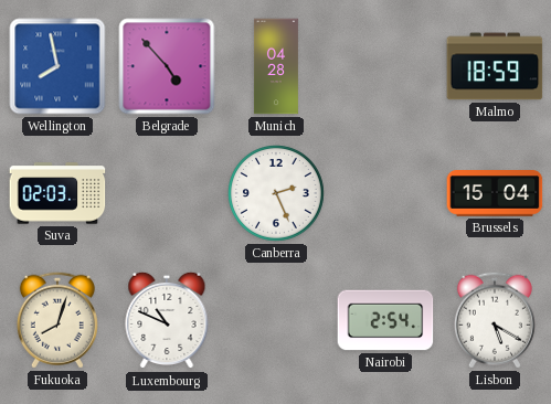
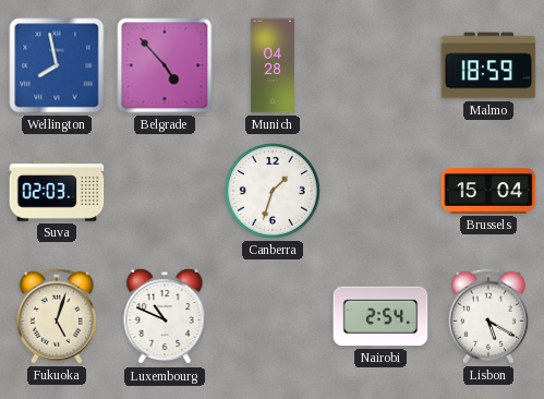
Canberra: 2:26 -> 1:33
Fukuoka: 8:03 -> 5:03
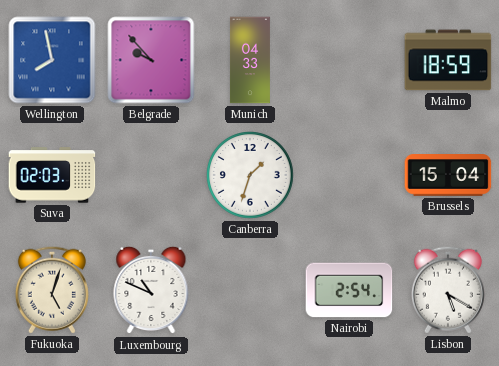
Belgrade: 4:53 -> 9:53
Munich: 04:28 -> 04:33
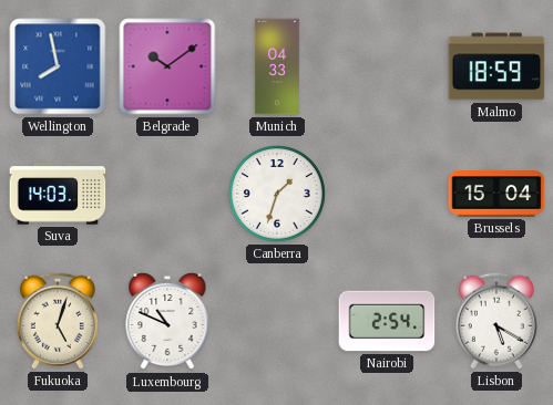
Belgrade: 9:53 -> 10:09
Suva: 02:03 -> 14:03
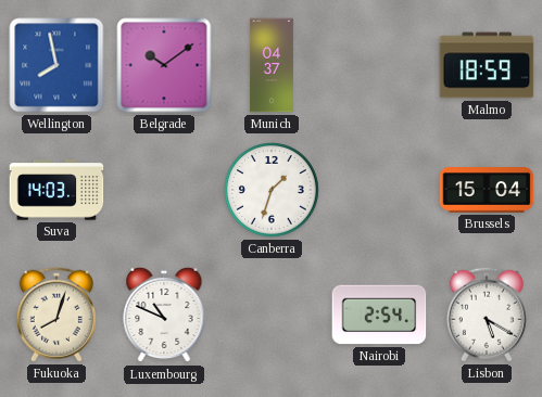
Munich: 04:33 -> 04:37
Fukuoka: 5:03 -> 8:03
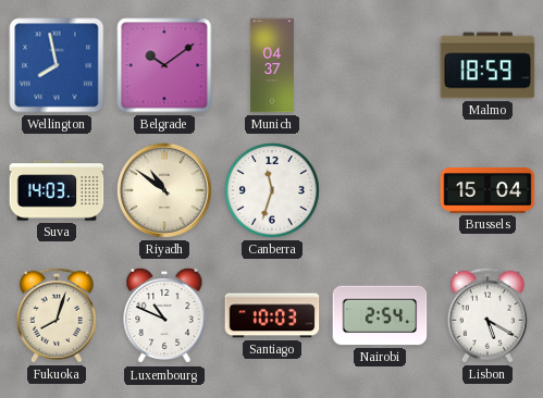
Riyadh: none -> 10:51
Canberra: 1:33 -> 11:33
Santiago: none -> 10:03
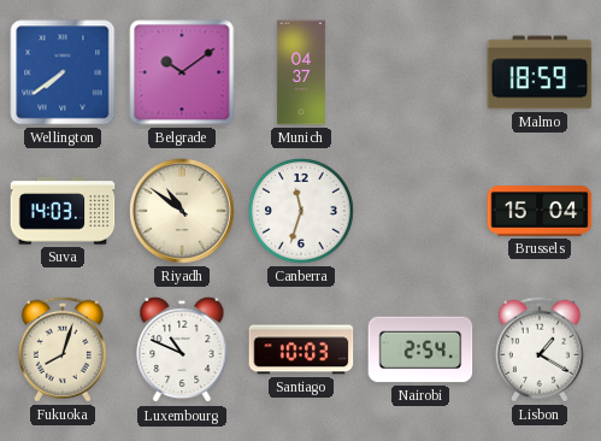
Wellington: 7:58 -> 7:39
Lisbon: 5:20 -> 1:20
